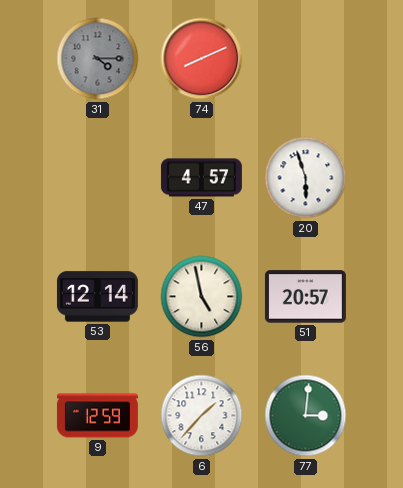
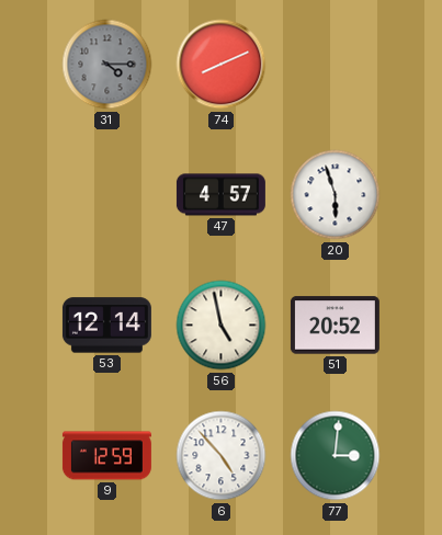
51: 20:57 -> 20:52
6: 1:37 -> 4:53
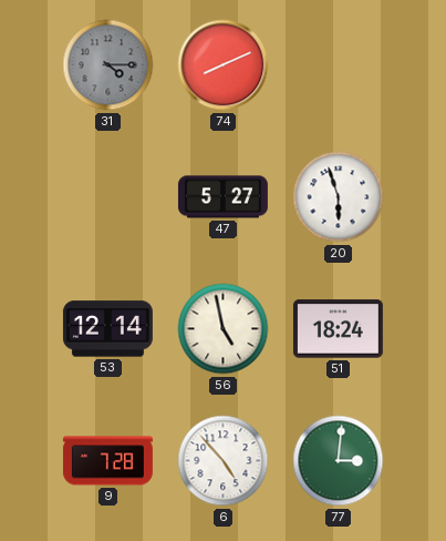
47: 4:57 -> 5:27
51: 20:52 -> 18:24
9: 12:59 -> 7:28
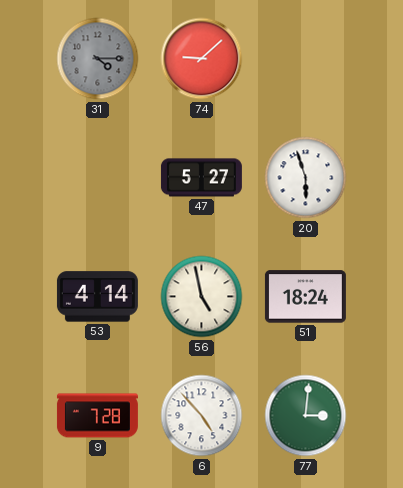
74: 8:11 -> 9:08
53: 12:14 -> 4:14
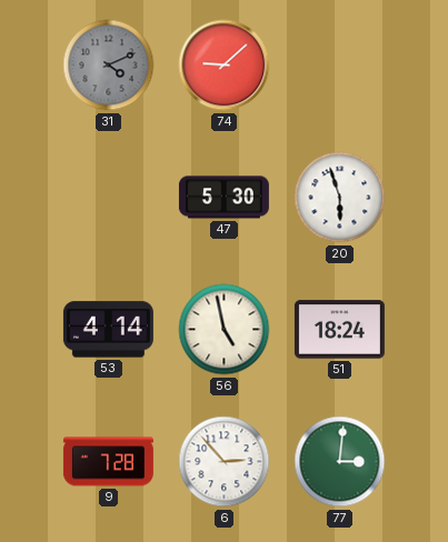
31: 4:15 -> 4:11
47: 5:27 -> 5:30
6: 4:53 -> 2:53
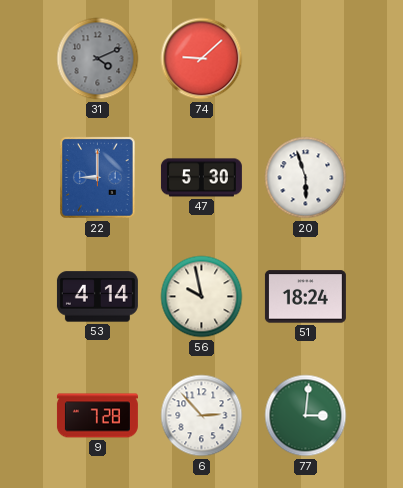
22: none -> 9:00
56: 4:58 -> 9:58
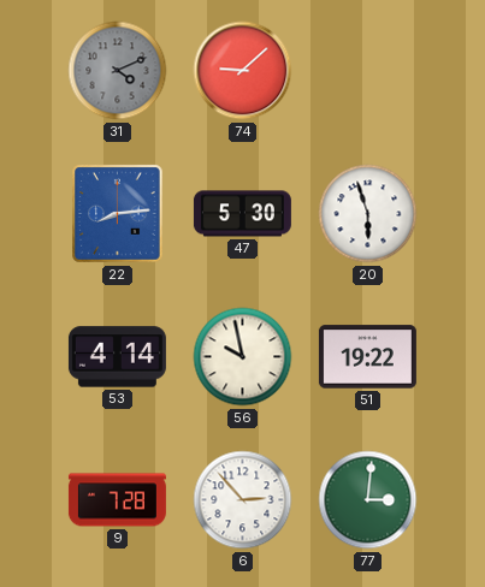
22: 9:00 -> 8:14
51: 18:24 -> 19:22
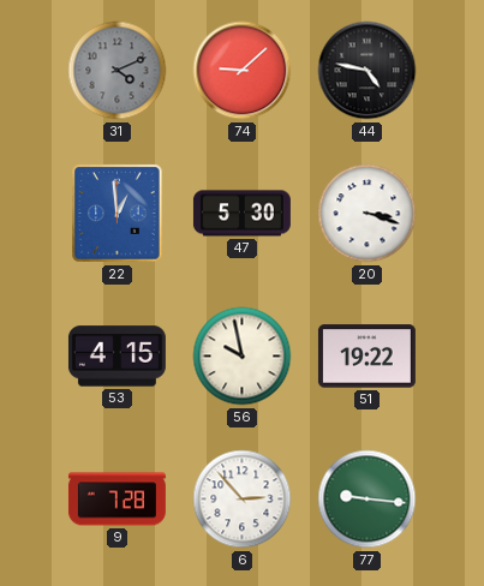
44: none -> 4:47
22: 8:14 -> 12:59
20: 5:57 -> 3:18
53: 4:14 -> 4:15
77: 3:01 -> 9:16
